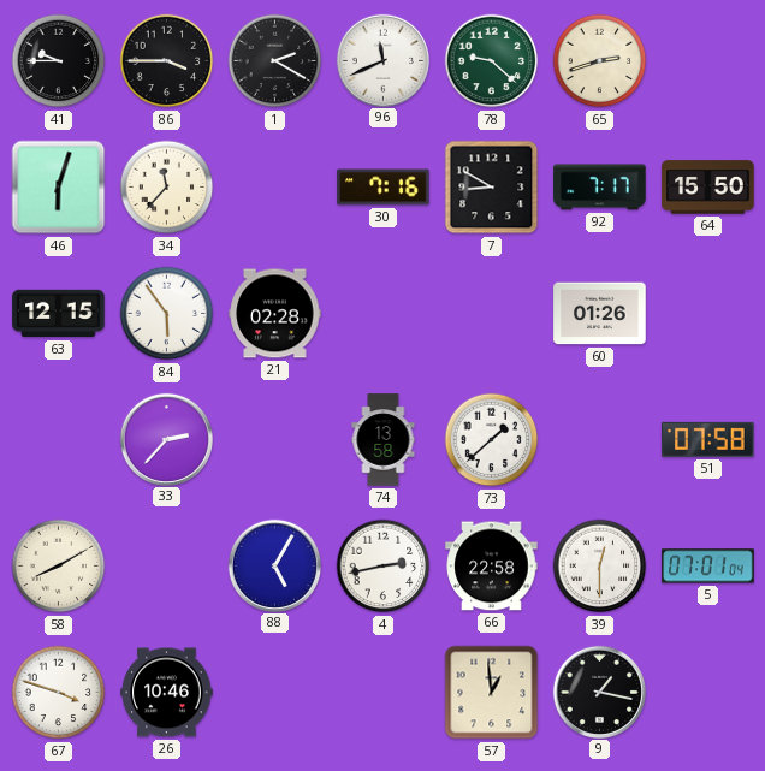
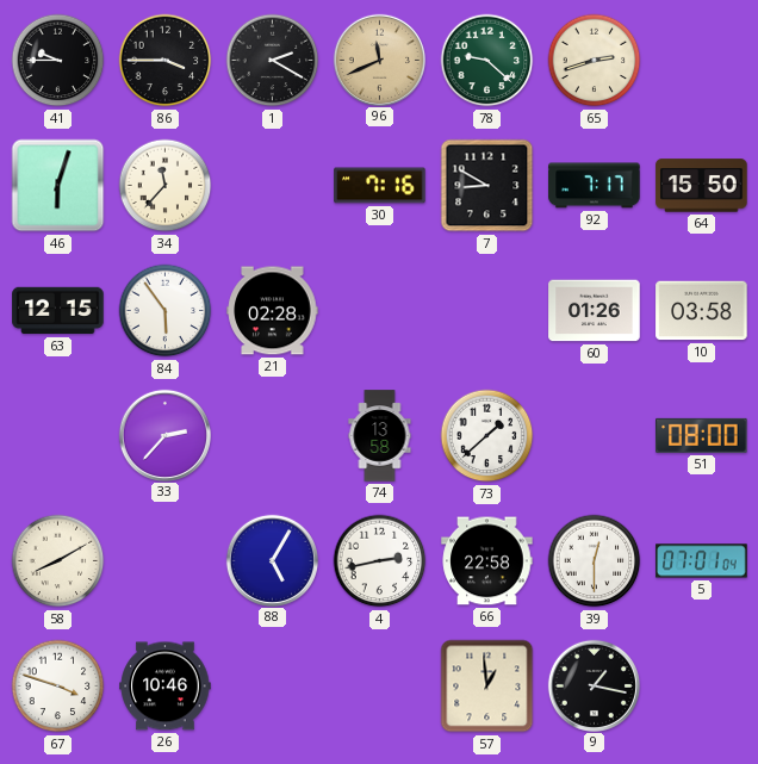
96 dial: white -> champagne
10: none -> 03:58
51: 07:58 -> 08:00
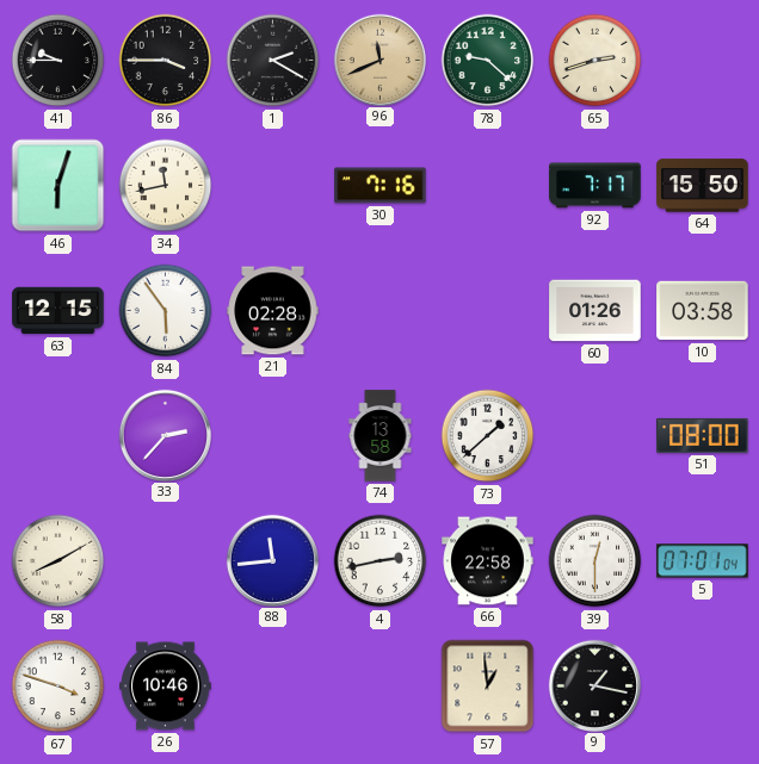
34: 11:37 -> 11:43
7: 8:50 -> none
88: 5:05 -> 11:44
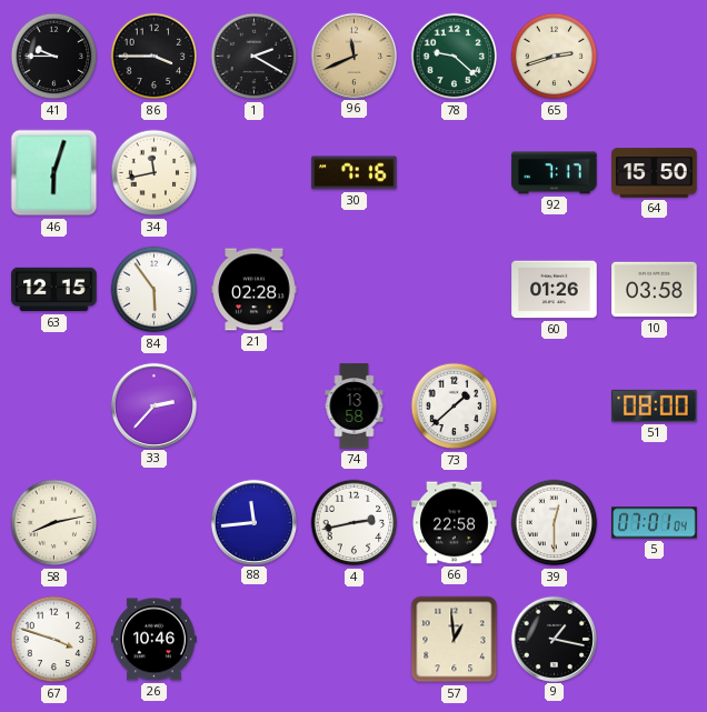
58: 8:10 -> 8:13
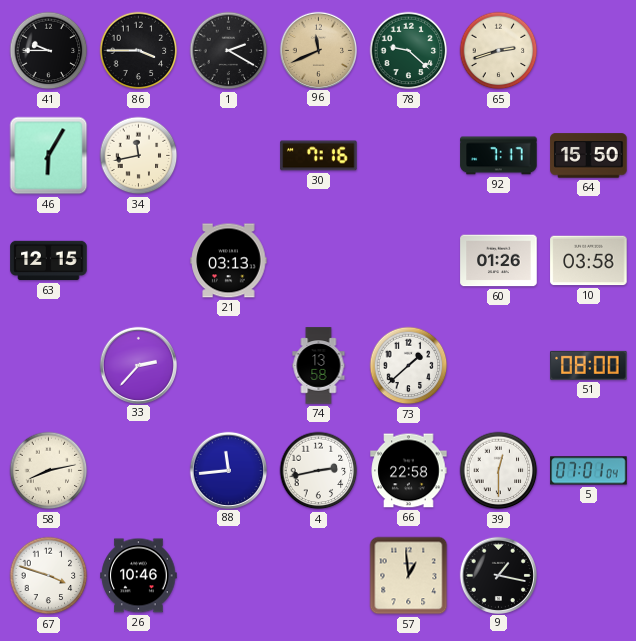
46: 6:03 -> 6:05
84: 5:54 -> none
21: 02:28 -> 03:13
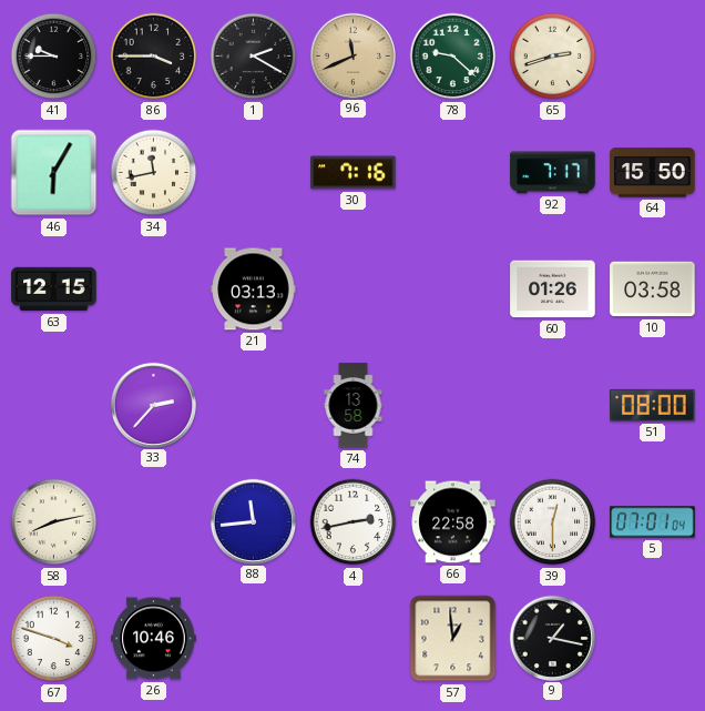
73: 1:38 -> none
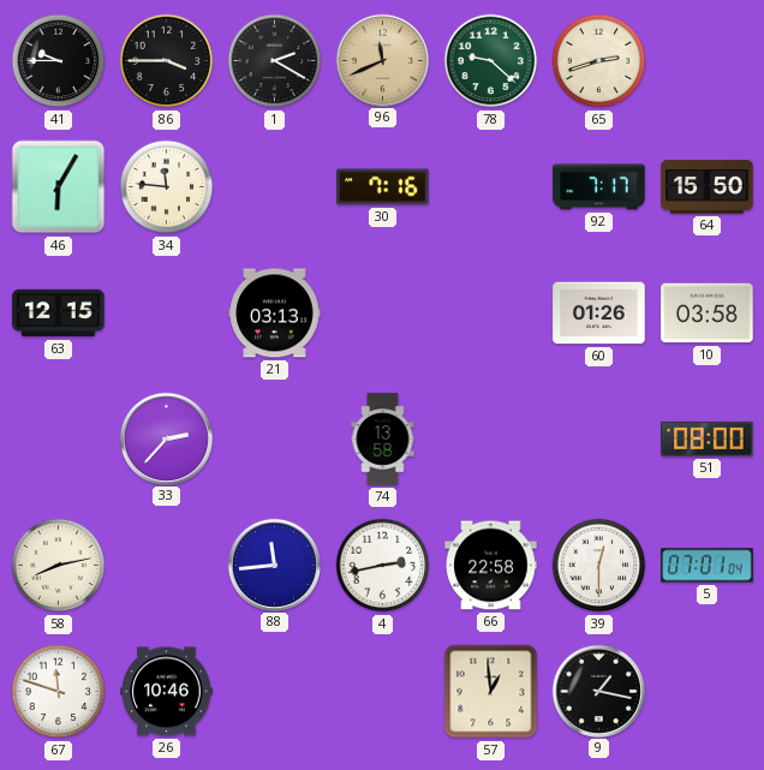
34: 11:43 -> 11:46
67: 3:48 -> 11:48
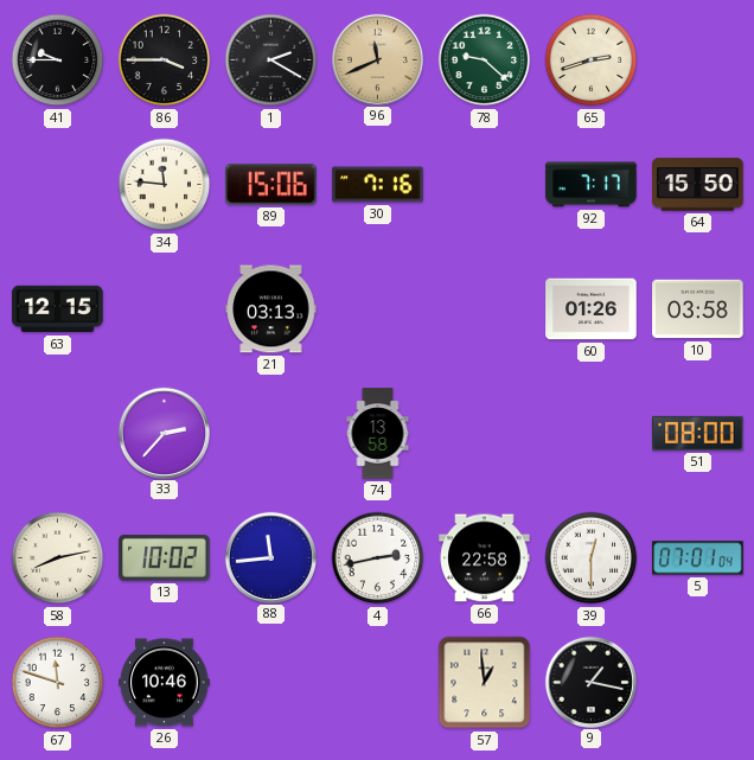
46: 6:05 -> none
89: none -> 15:06
13: none -> 10:02
